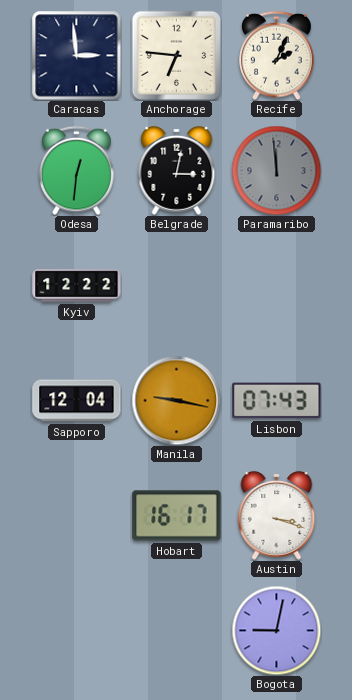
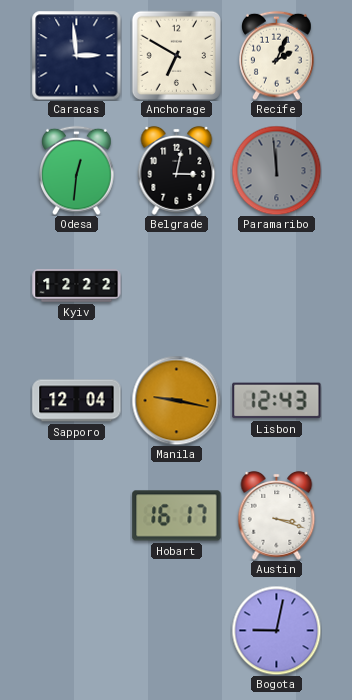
Anchorage: 6:46 -> 6:50
Lisbon: 07:43 -> 12:43
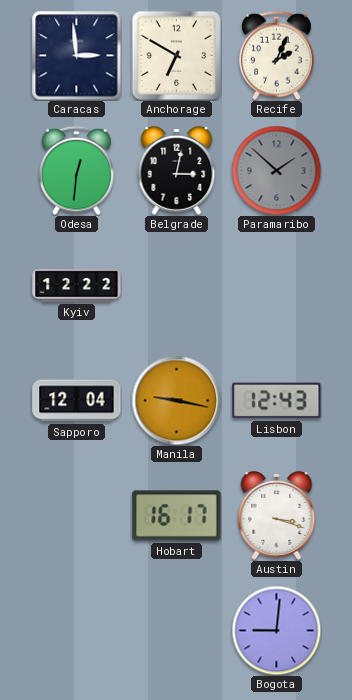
Paramaribo: 11:59 -> 1:52
Bogota: 9:02 -> 9:01
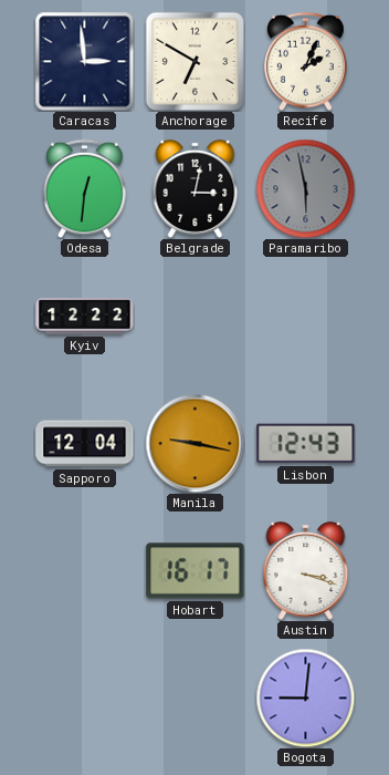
Paramaribo: 1:52 -> 5:58
